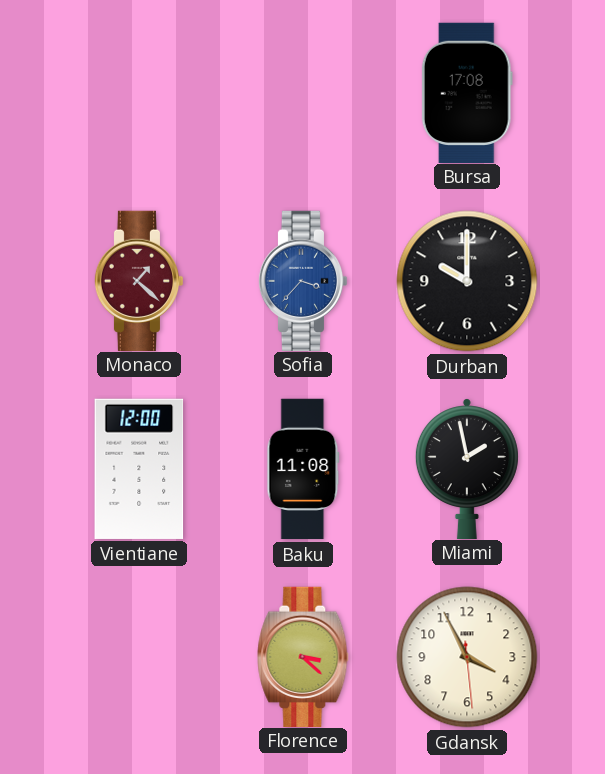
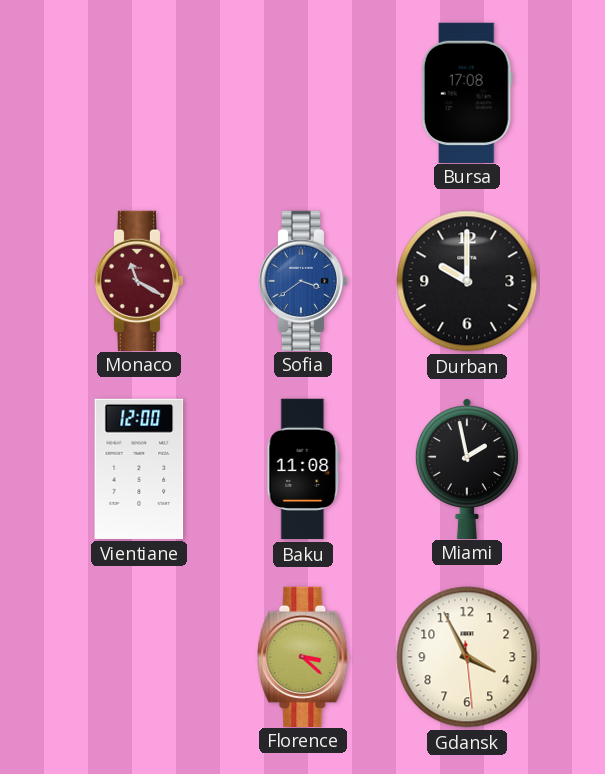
Monaco: 1:22 -> 11:20
Sofia: 3:37 -> 3:39
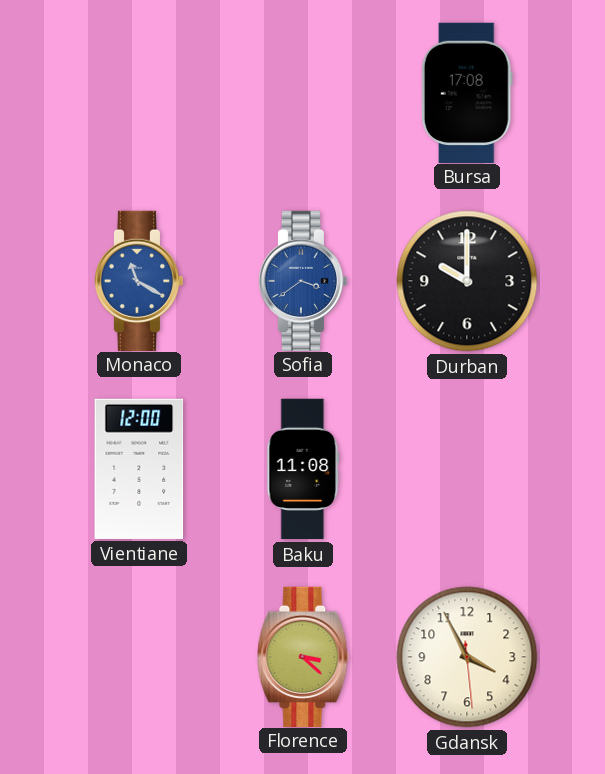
Monaco dial: burgundy -> blue
Miami: 1:58 -> none
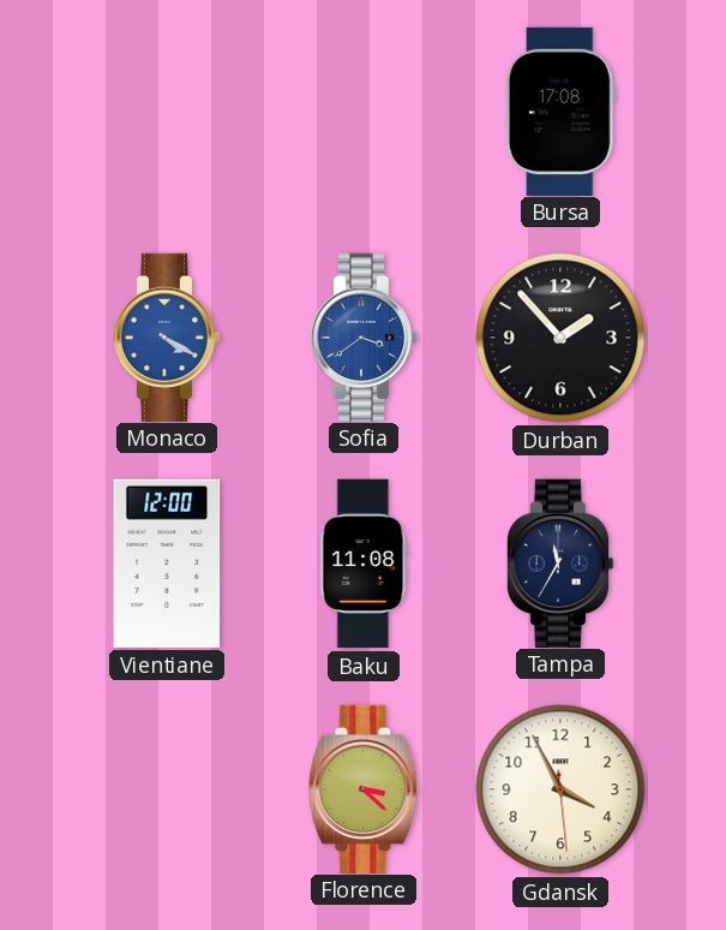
Monaco: 11:20 -> 4:20
Durban: 10:00 -> 1:53
Tampa: none -> 11:35
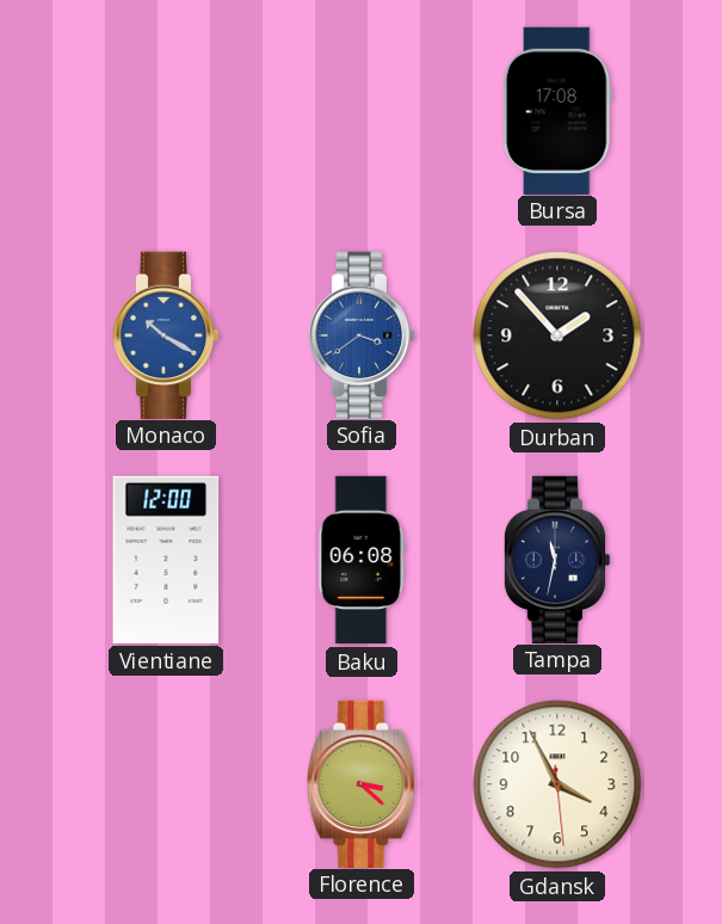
Monaco: 4:20 -> 10:20
Baku: 11:08 -> 06:08
Tampa: 11:35 -> 11:32
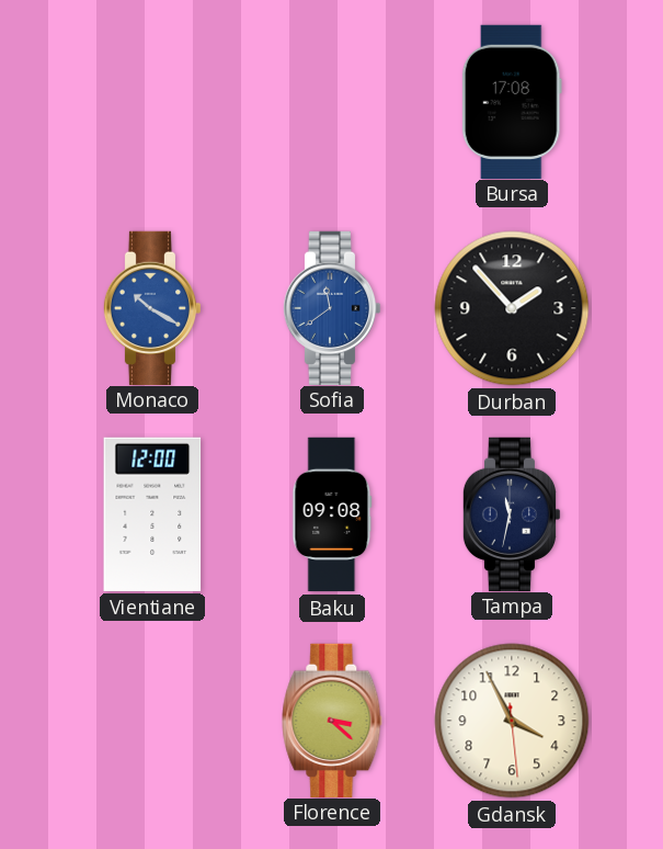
Sofia: 3:39 -> 11:39
Baku: 06:08 -> 09:08
